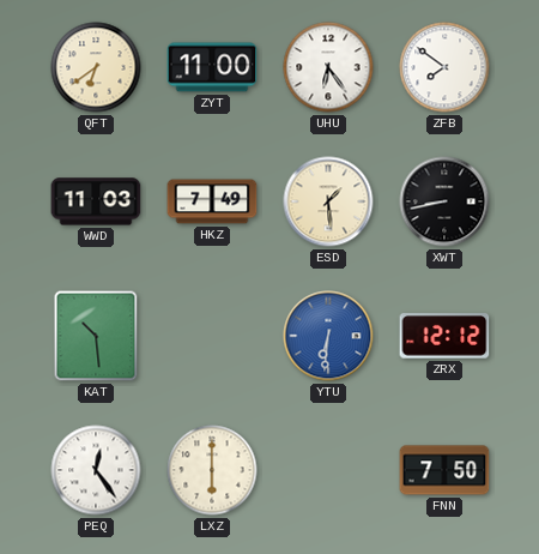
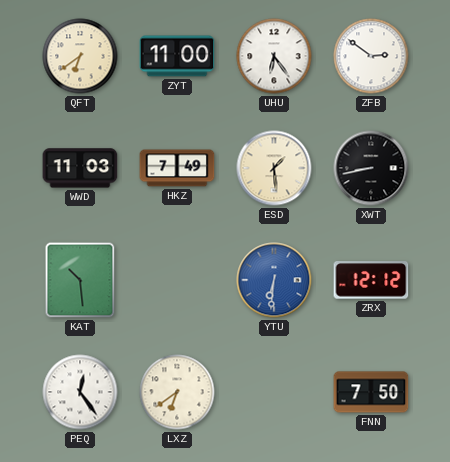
ZFB: 7:51 -> 2:51
LXZ: 6:00 -> 6:39
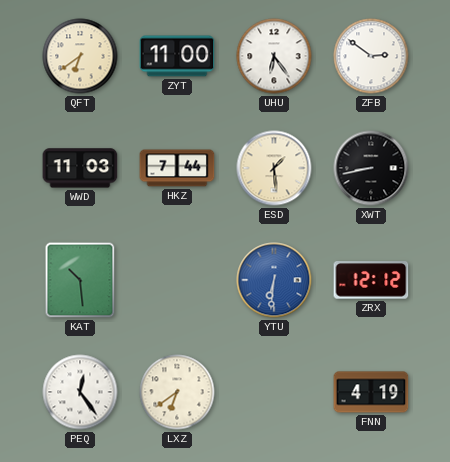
HKZ: 7:49 -> 7:44
FNN: 7:50 -> 4:19
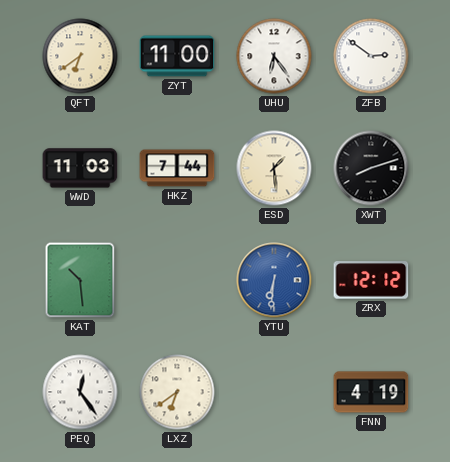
XWT: 8:43 -> 8:12
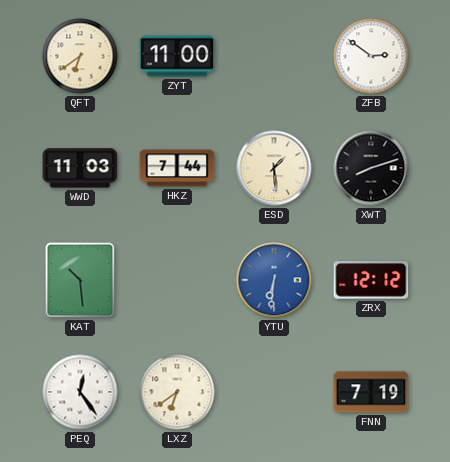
UHU: 6:24 -> none
FNN: 4:19 -> 7:19
